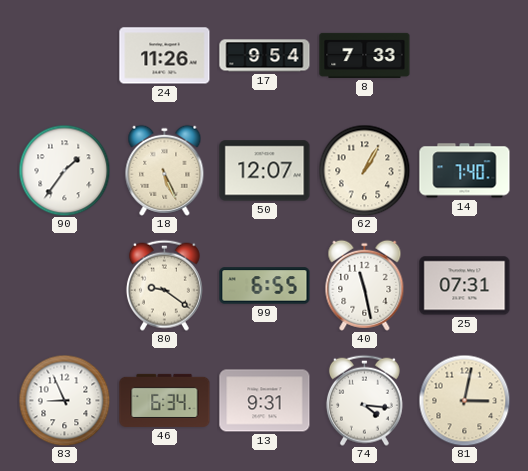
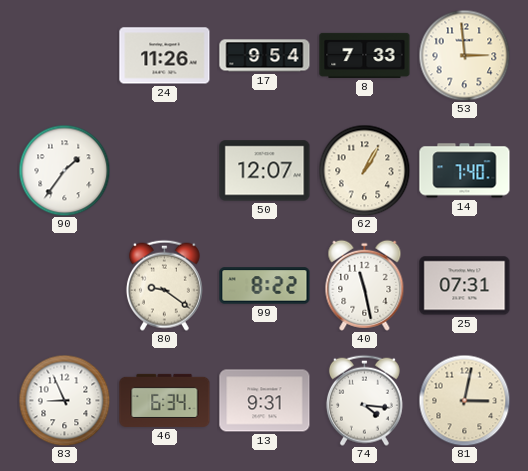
53: none -> 2:59
18: 5:26 -> none
99: 6:55 -> 8:22
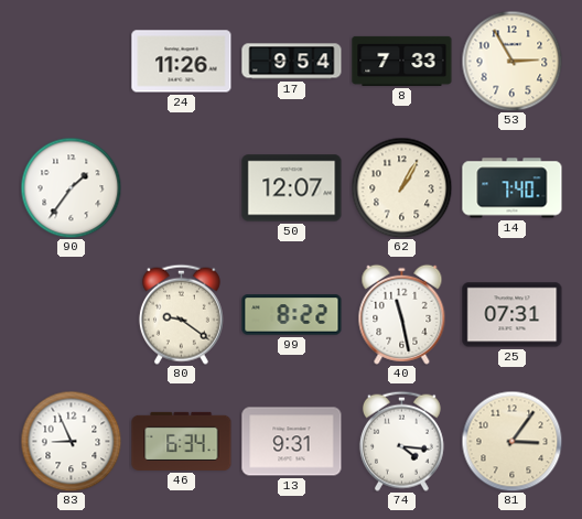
53: 2:59 -> 2:55
81: 3:02 -> 3:06
